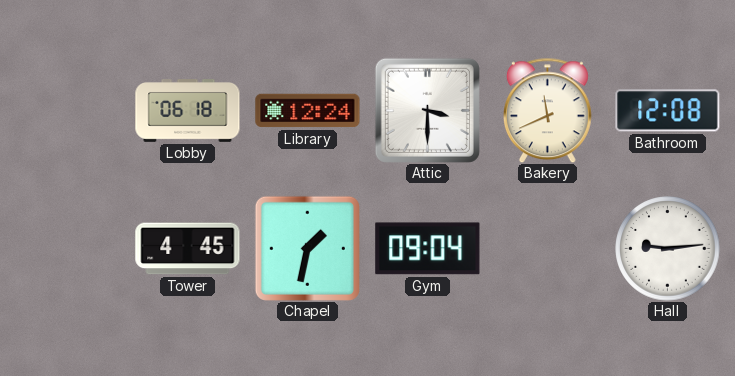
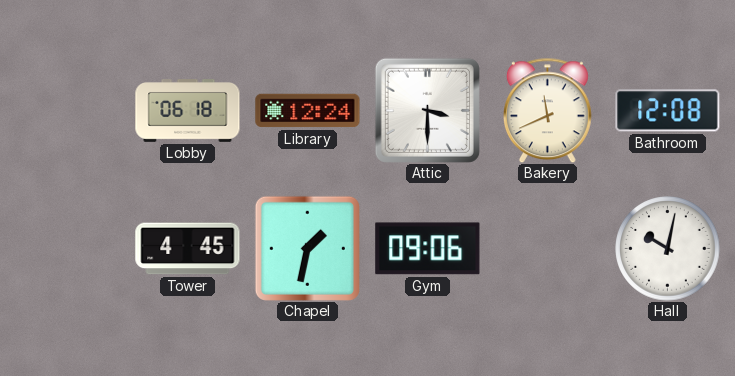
Gym: 09:04 -> 09:06
Hall: 9:14 -> 10:02
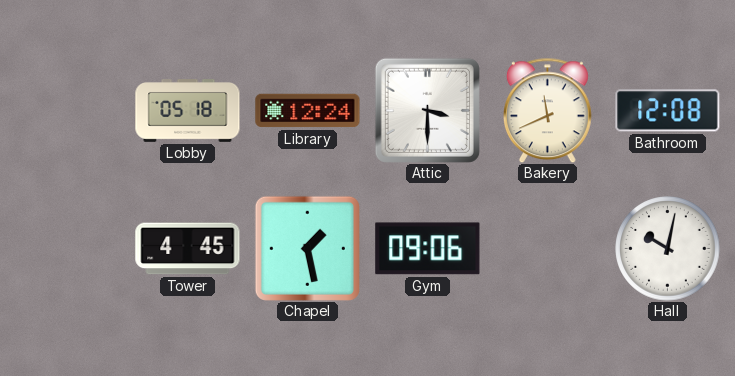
Lobby: 06:18 -> 05:18
Chapel: 1:32 -> 1:28
